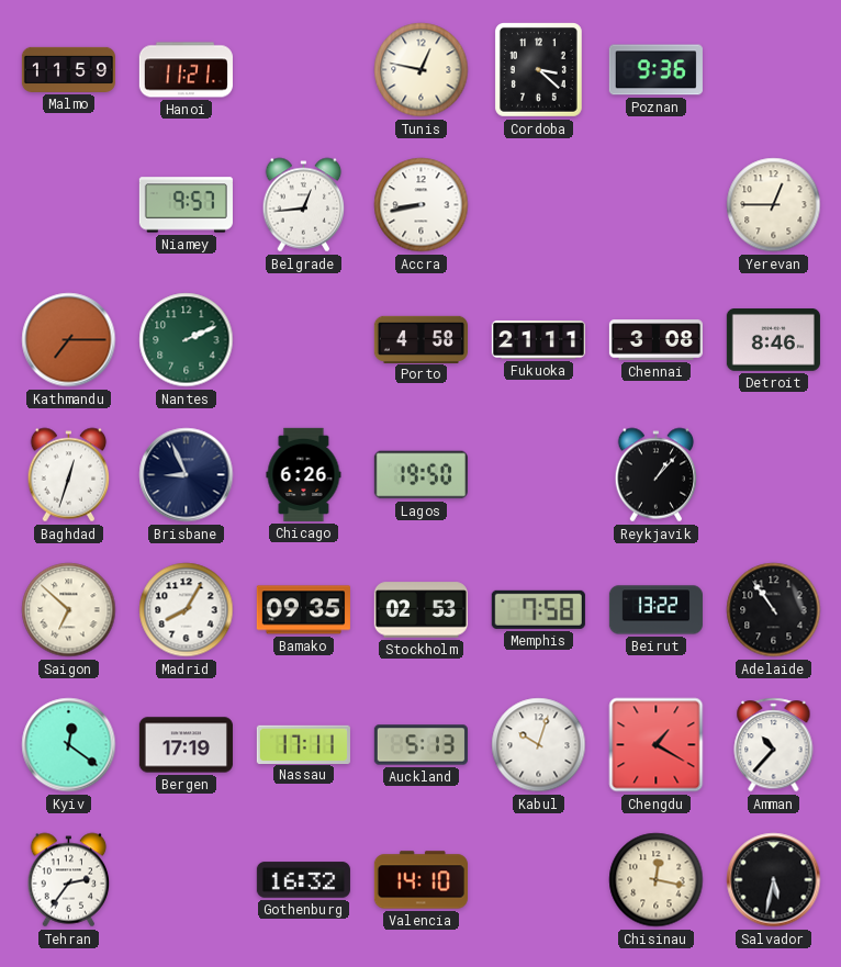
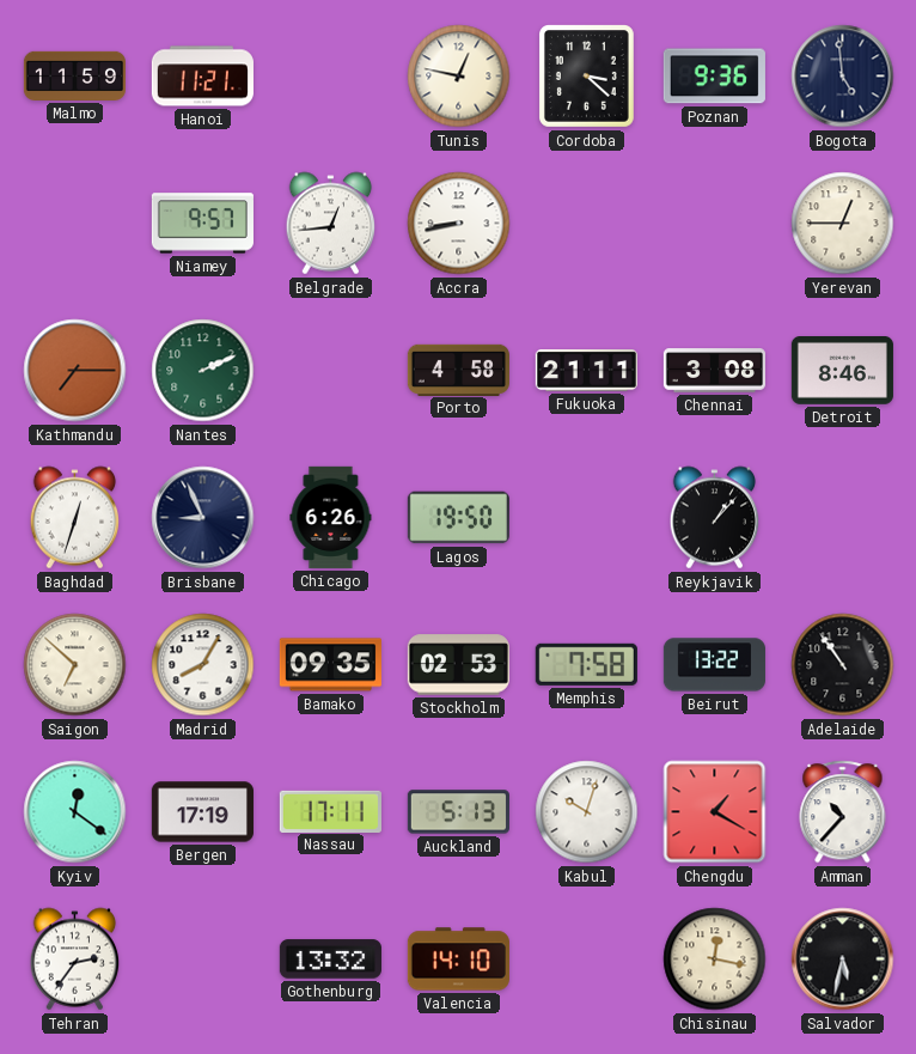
Bogota: none -> 4:59
Gothenburg: 16:32 -> 13:32
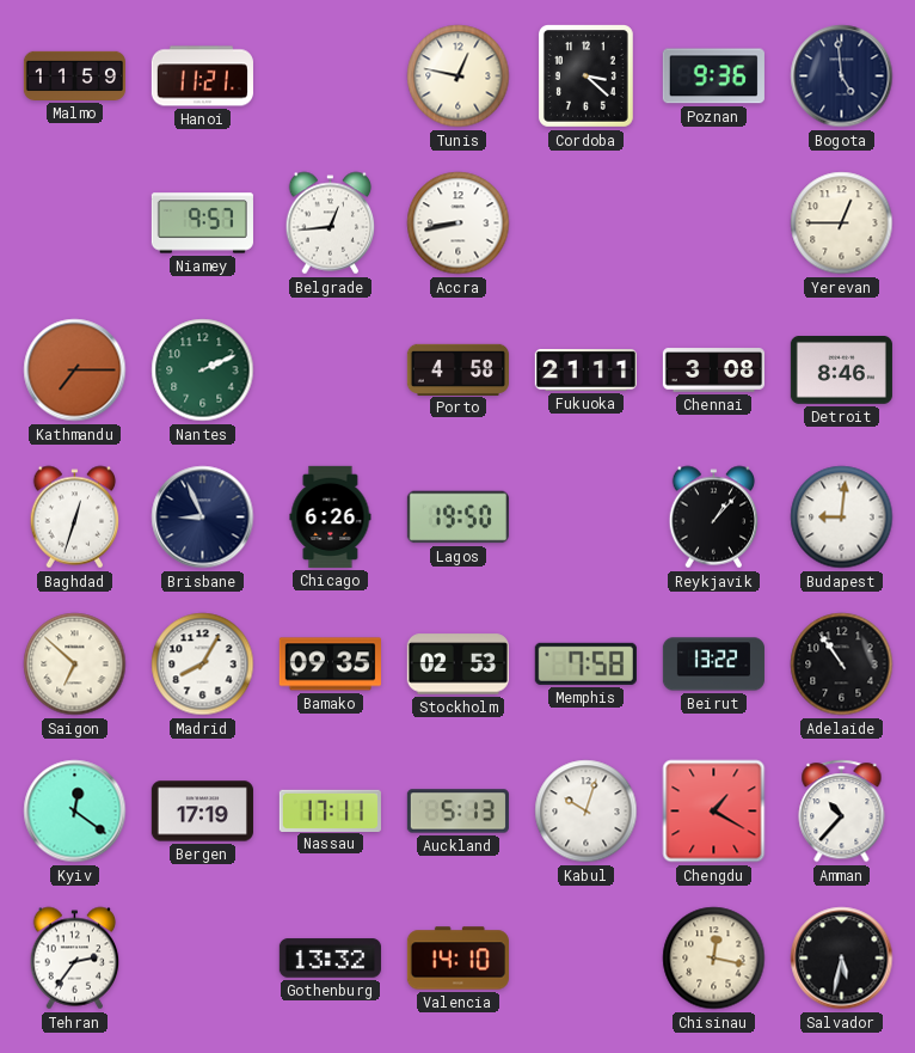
Budapest: none -> 9:01
